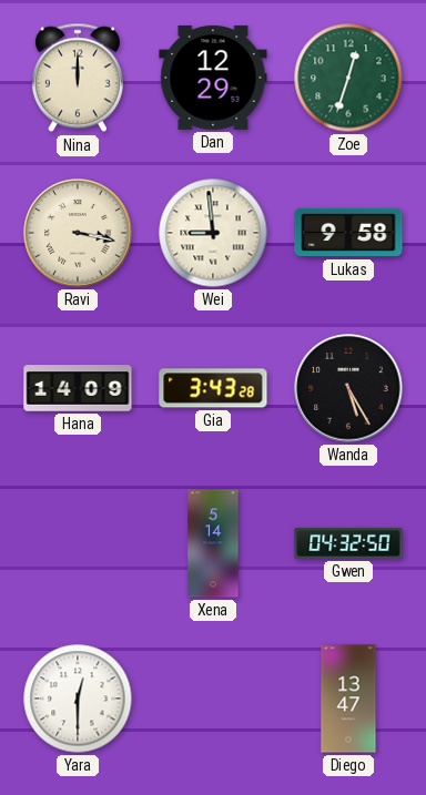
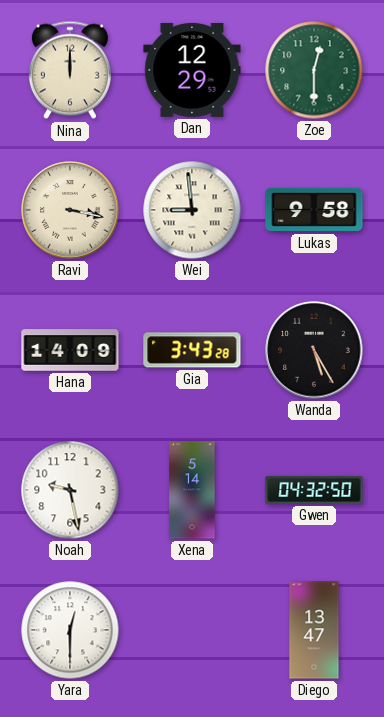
Zoe: 12:33 -> 12:30
Noah: none -> 9:28
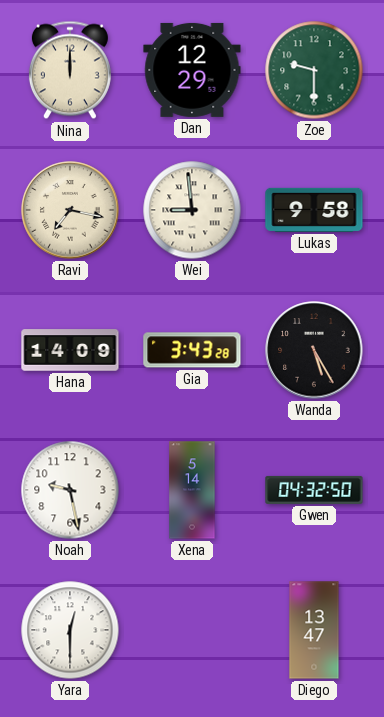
Zoe: 12:30 -> 9:30
Ravi: 3:17 -> 7:17
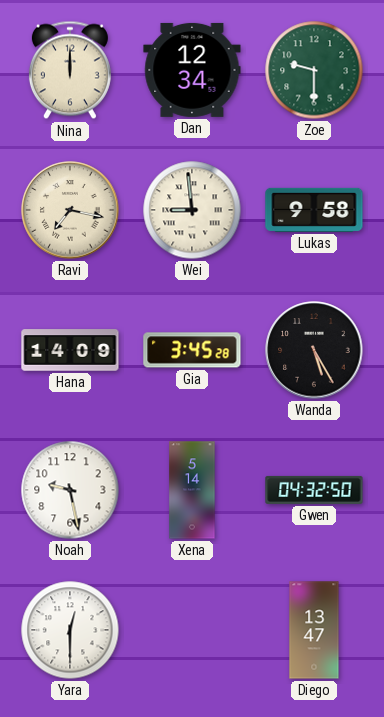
Dan: 12:29 -> 12:34
Gia: 3:43 -> 3:45
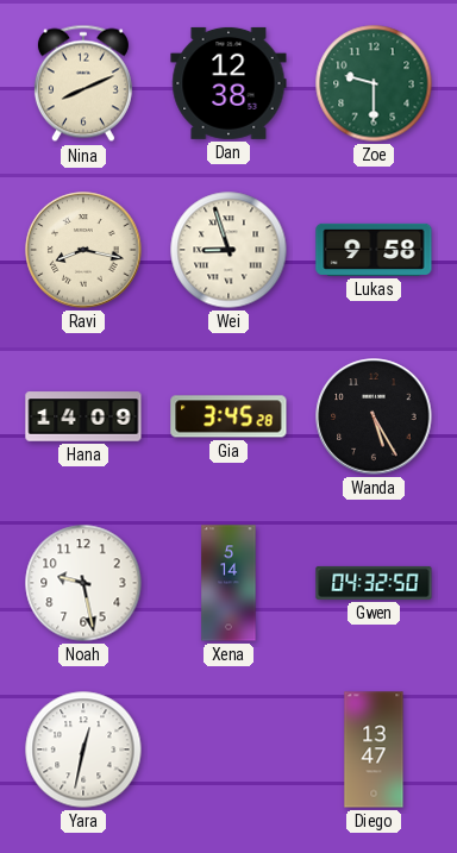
Nina: 12:00 -> 8:11
Dan: 12:34 -> 12:38
Ravi: 7:17 -> 8:17
Wei: 8:59 -> 8:57
Yara: 12:30 -> 12:32
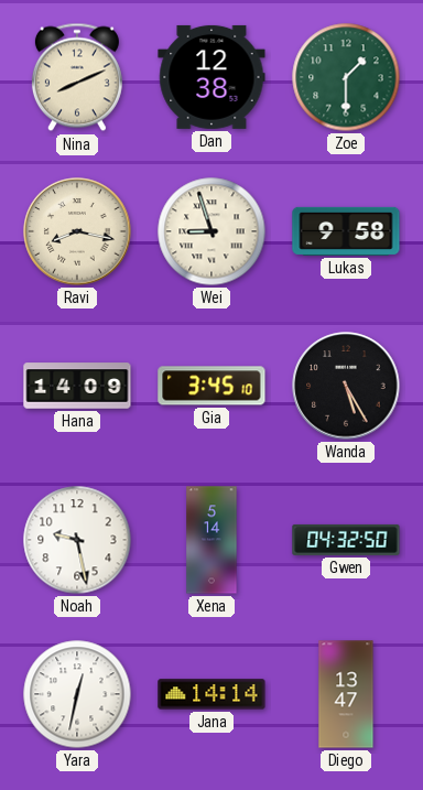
Zoe: 9:30 -> 1:30
Gia: 3:45:28 -> 3:45:10
Jana: none -> 14:14
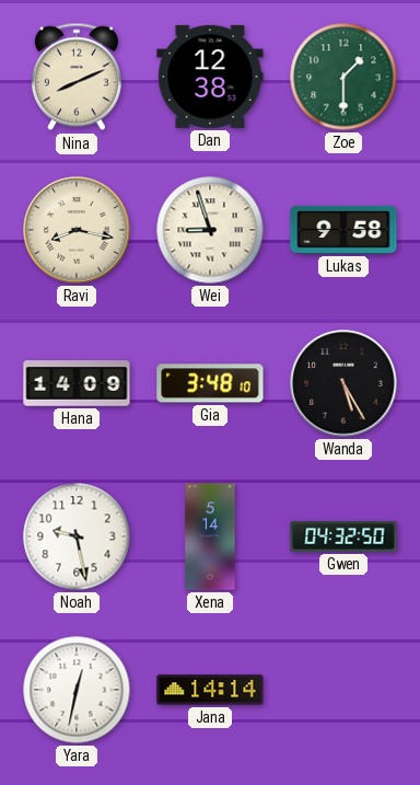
Gia: 3:45 -> 3:48
Diego: 13:47 -> none
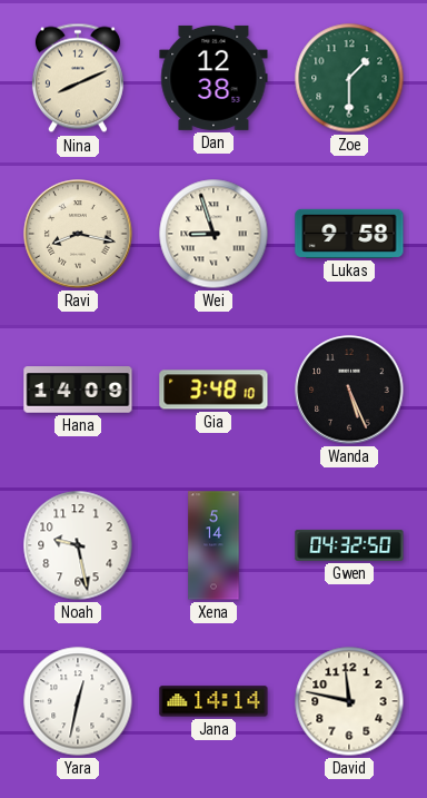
Wanda: 5:25 -> 5:26
David: none -> 11:47
